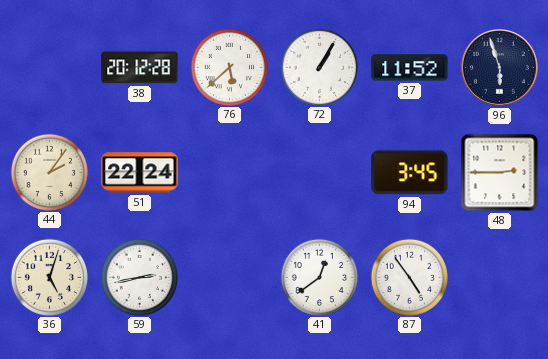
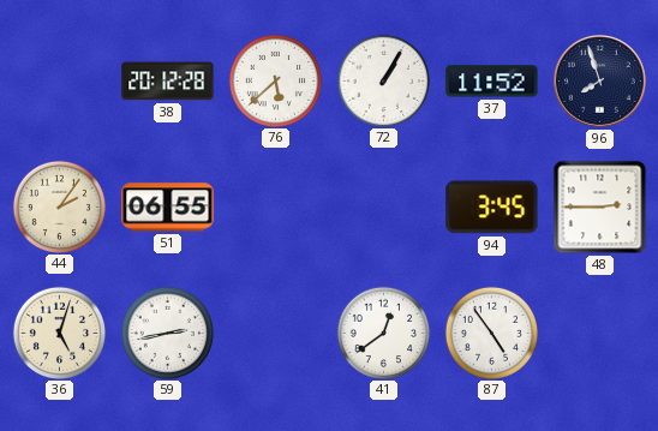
96: 5:57 -> 7:57
51: 22:24 -> 06:55
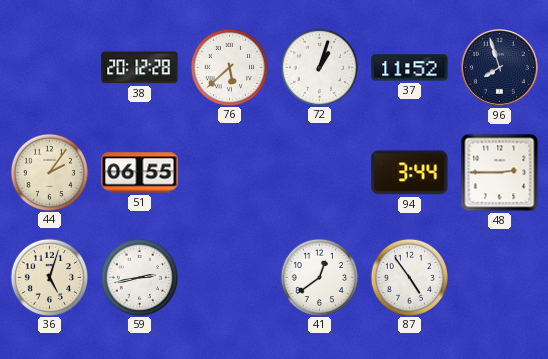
72: 1:05 -> 1:03
94: 3:45 -> 3:44
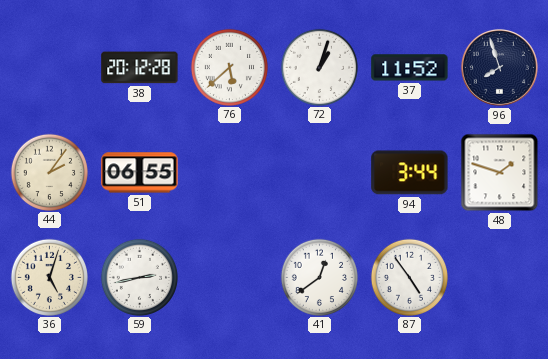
48: 2:45 -> 1:48
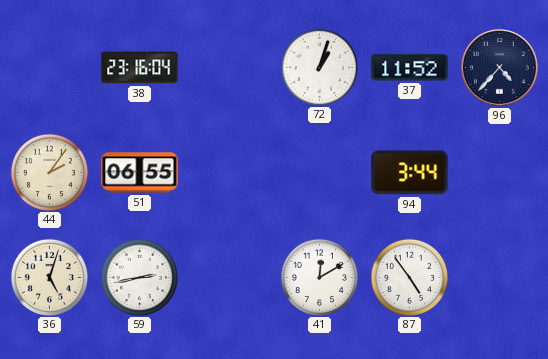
38: 20:12 -> 23:16
76: 5:38 -> none
96: 7:57 -> 4:37
48: 1:48 -> none
41: 12:39 -> 12:10
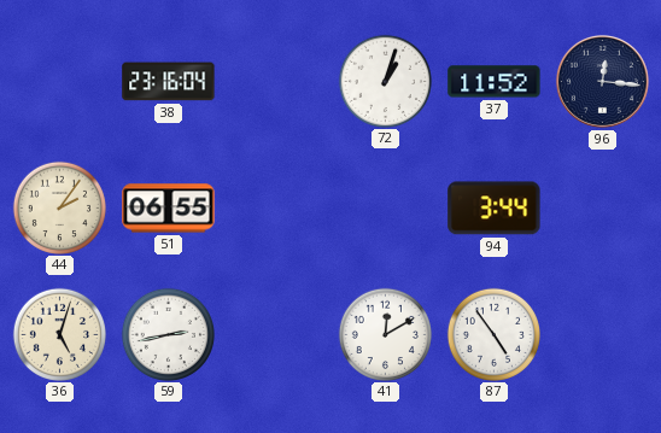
96: 4:37 -> 12:16
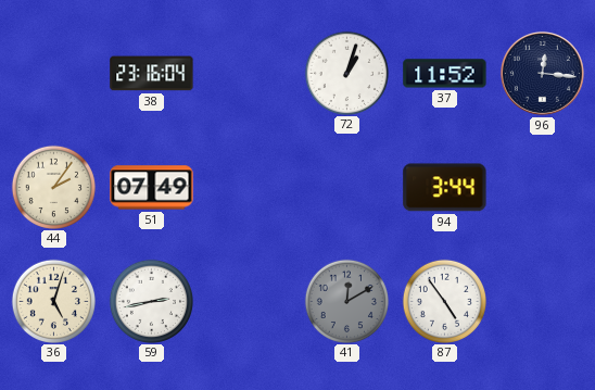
51: 06:55 -> 07:49
41 dial: white -> grey
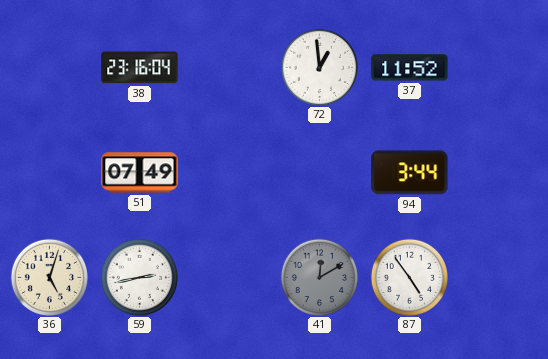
72: 1:03 -> 12:59
96: 12:16 -> none
44: 2:06 -> none
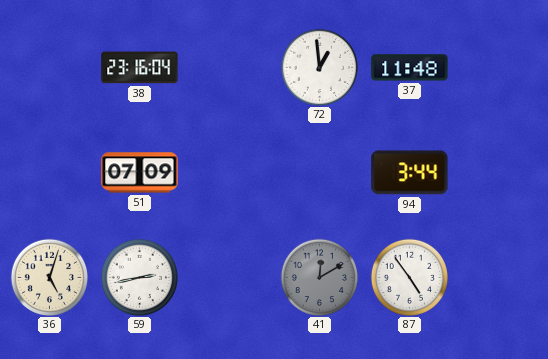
37: 11:52 -> 11:48
51: 07:49 -> 07:09
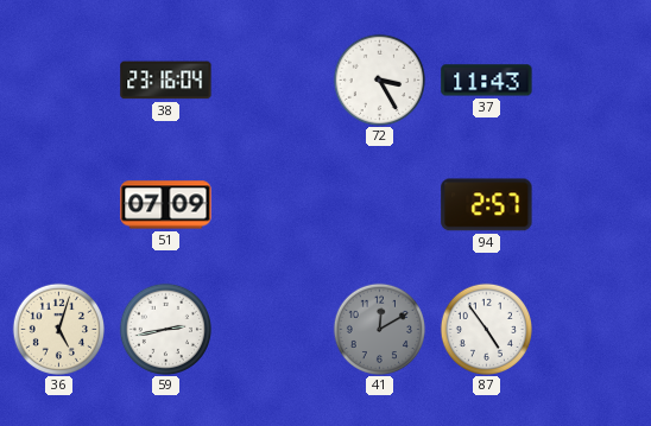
72: 12:59 -> 3:25
37: 11:48 -> 11:43
94: 3:44 -> 2:57
